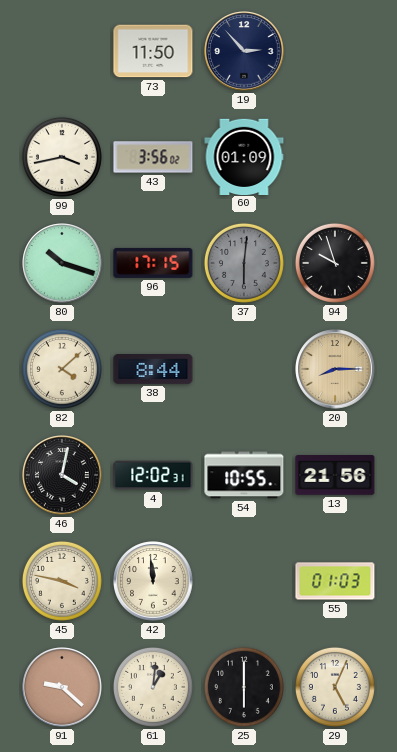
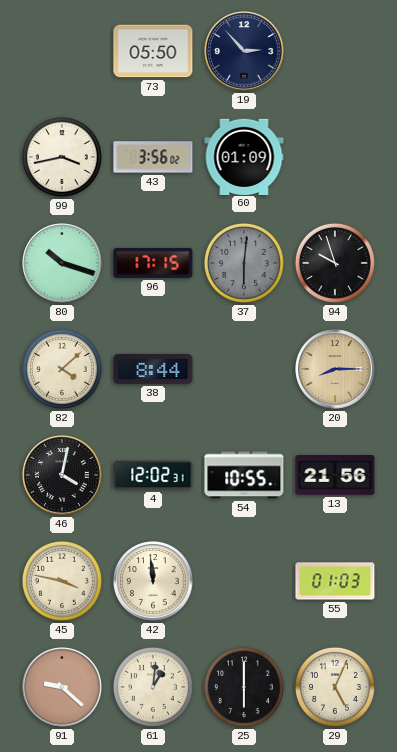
73: 11:50 -> 05:50
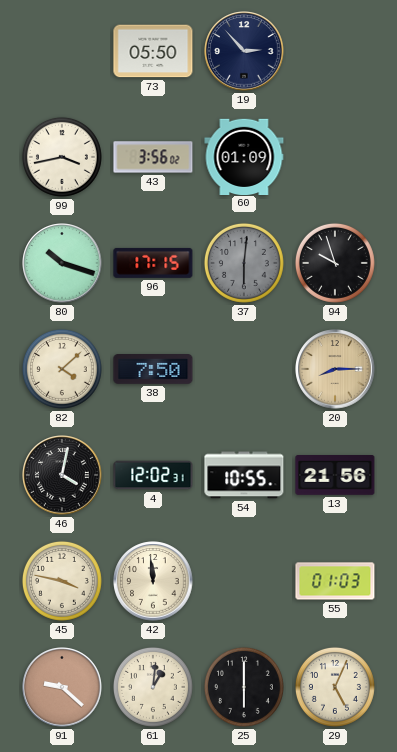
38: 8:44 -> 7:50
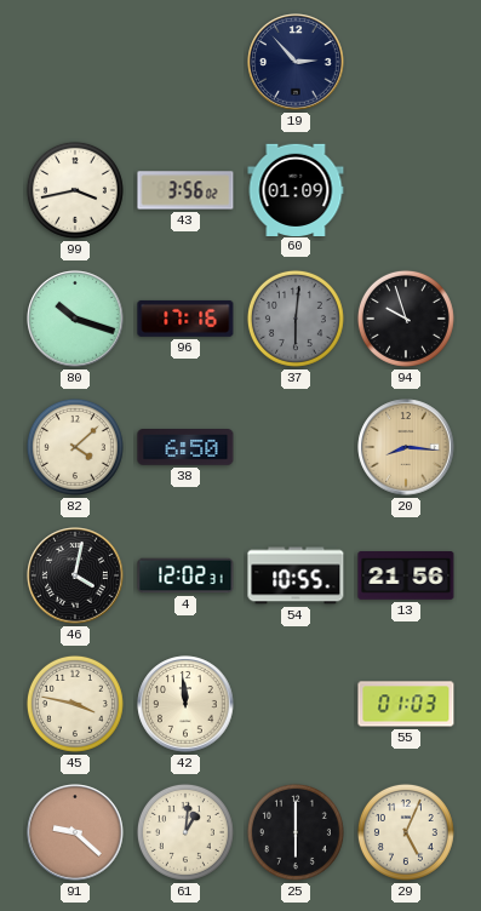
73: 05:50 -> none
96: 17:15 -> 17:16
38: 7:50 -> 6:50
20: 8:15 -> 8:16
